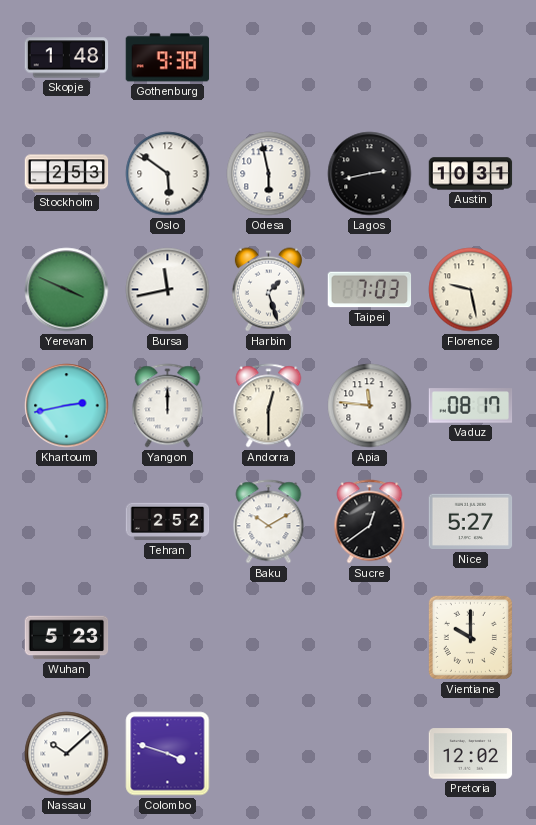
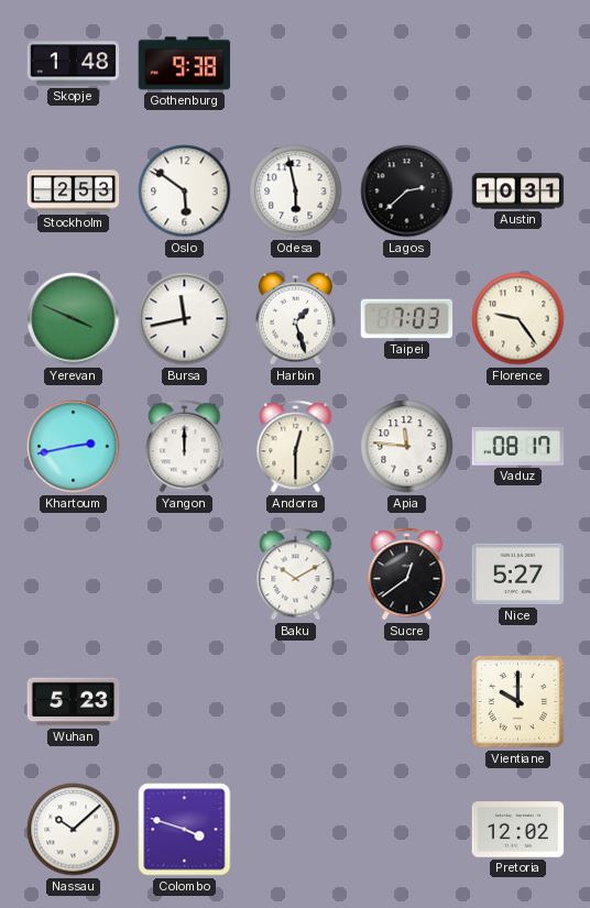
Lagos: 2:43 -> 2:38
Florence: 9:28 -> 9:24
Tehran: 2:52 -> none
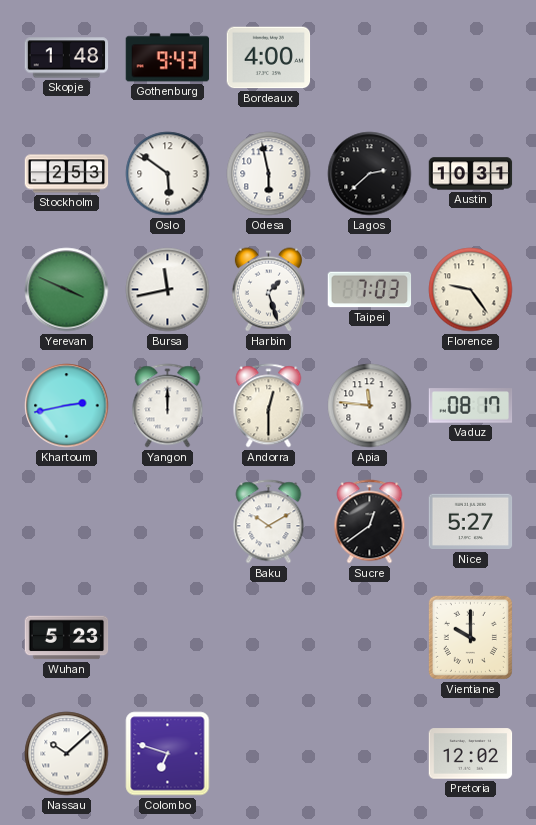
Gothenburg: 9:38 -> 9:43
Bordeaux: none -> 4:00
Colombo: 3:48 -> 6:48
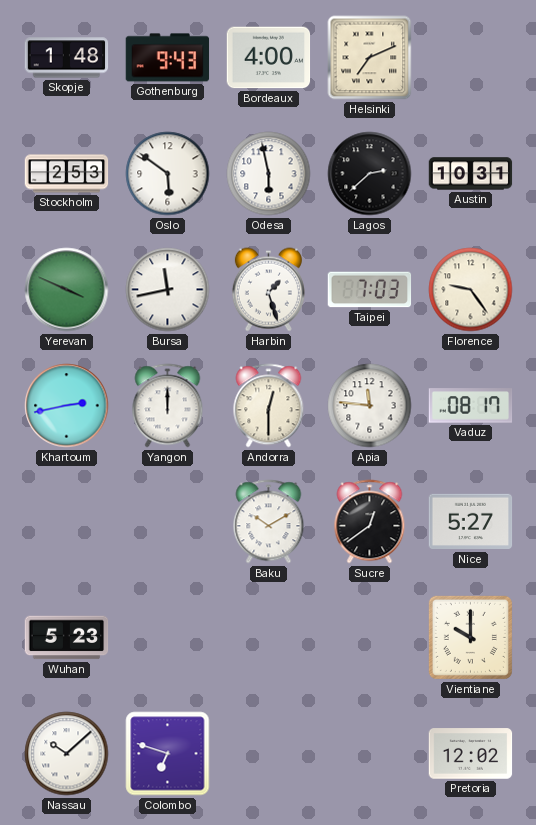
Helsinki: none -> 7:11
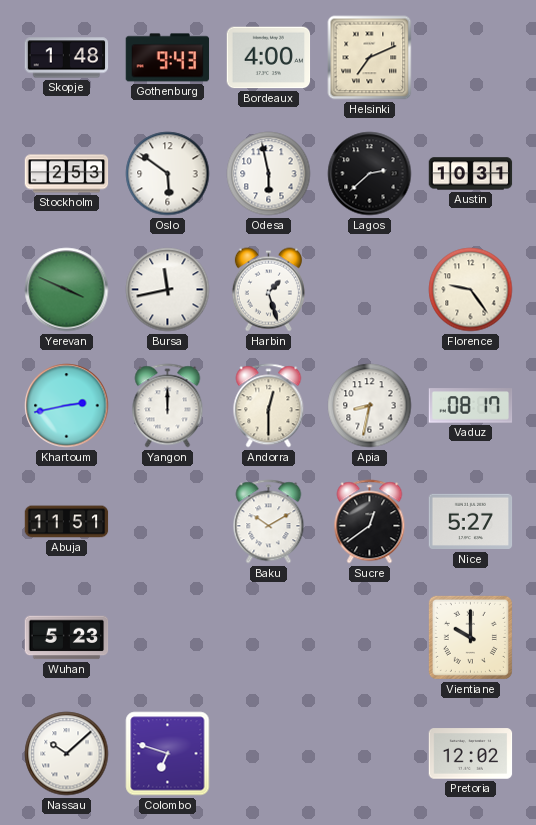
Taipei: 7:03 -> none
Apia: 11:46 -> 8:32
Abuja: none -> 11:51
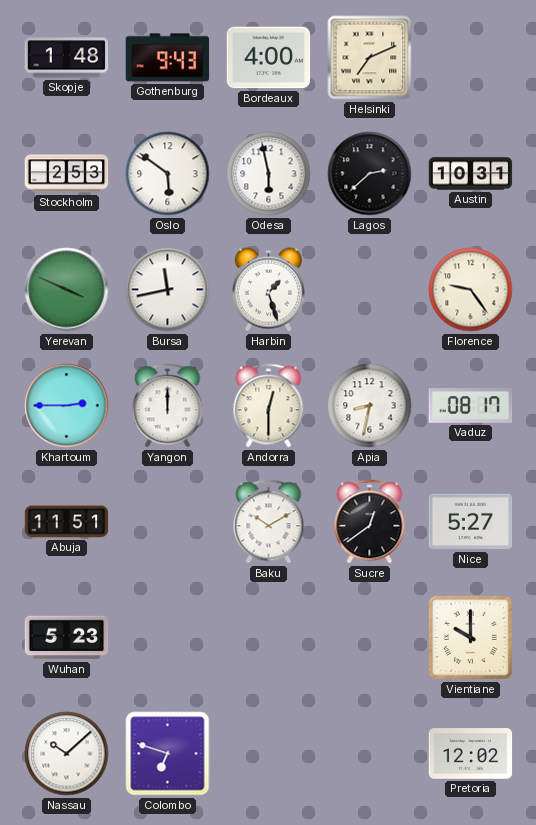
Khartoum: 2:43 -> 2:45
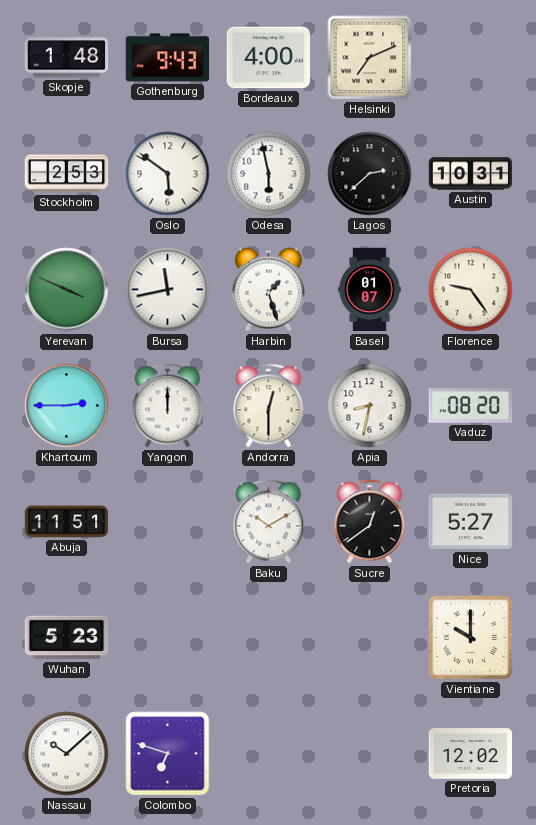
Basel: none -> 01:07
Vaduz: 08:17 -> 08:20
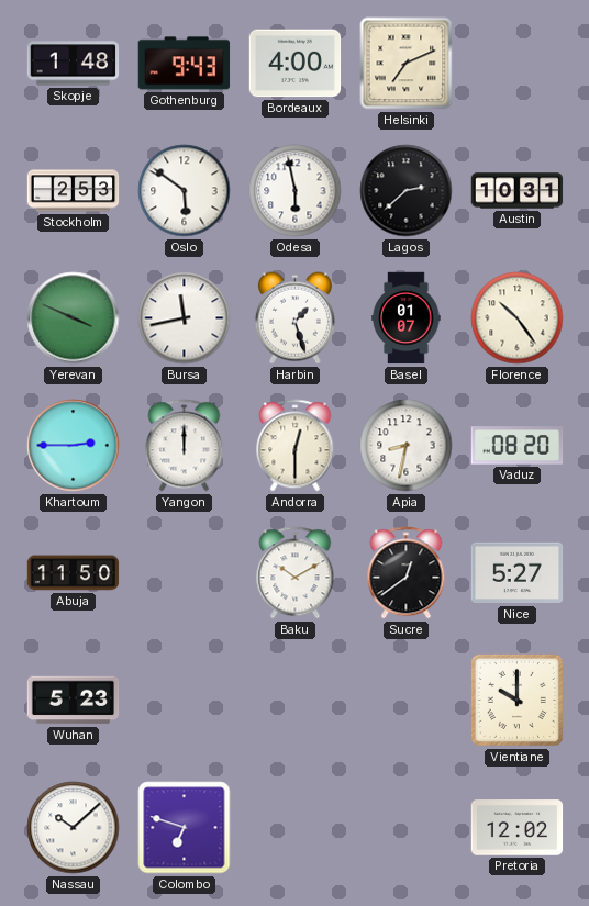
Florence: 9:24 -> 10:24
Abuja: 11:51 -> 11:50
